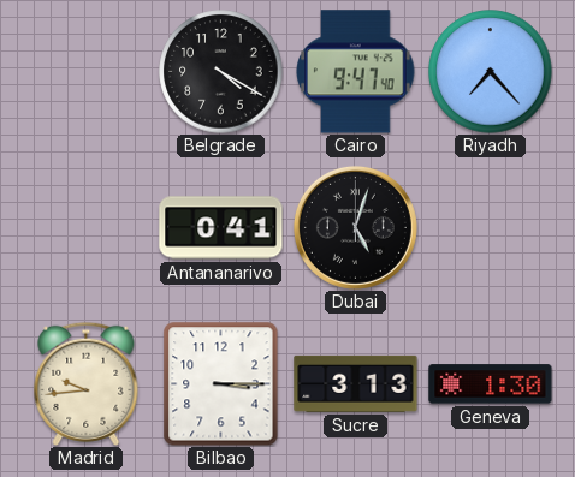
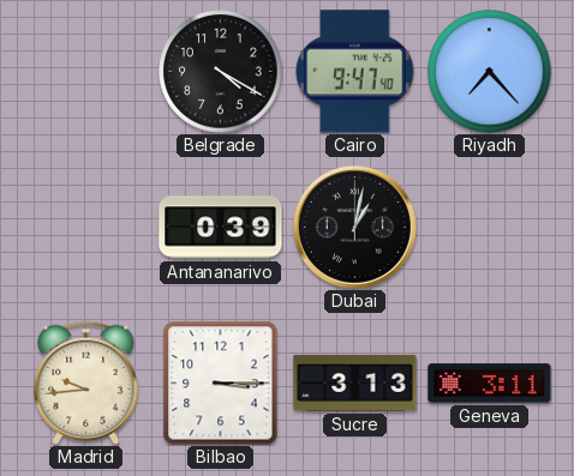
Antananarivo: 0:41 -> 0:39
Dubai: 5:03 -> 1:02
Geneva: 1:30 -> 3:11
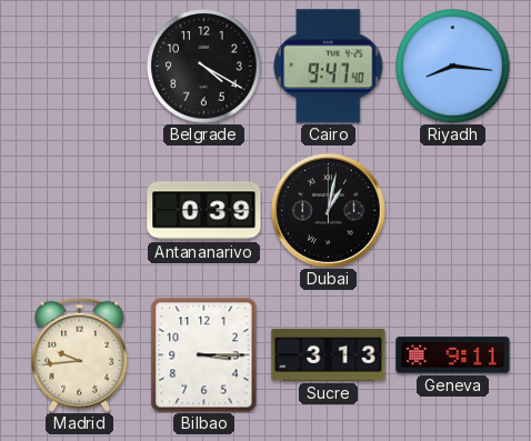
Riyadh: 7:23 -> 8:16
Geneva: 3:11 -> 9:11
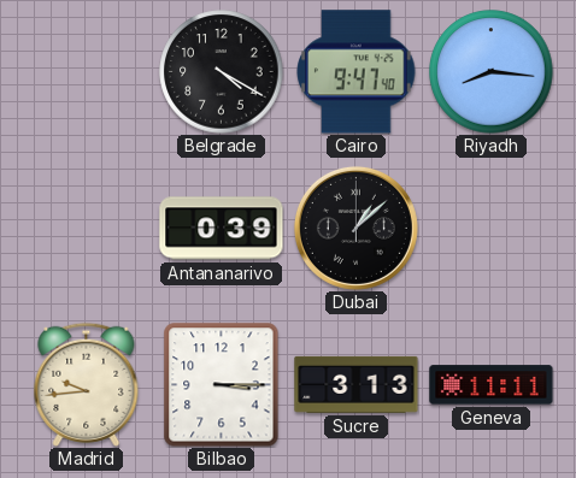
Dubai: 1:02 -> 1:08
Geneva: 9:11 -> 11:11
